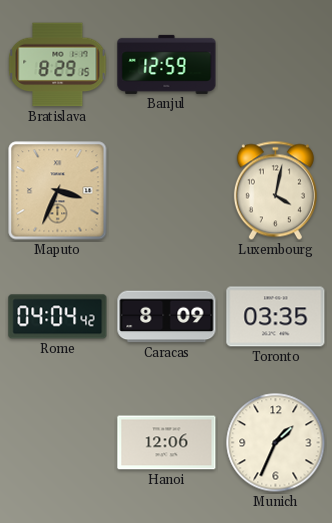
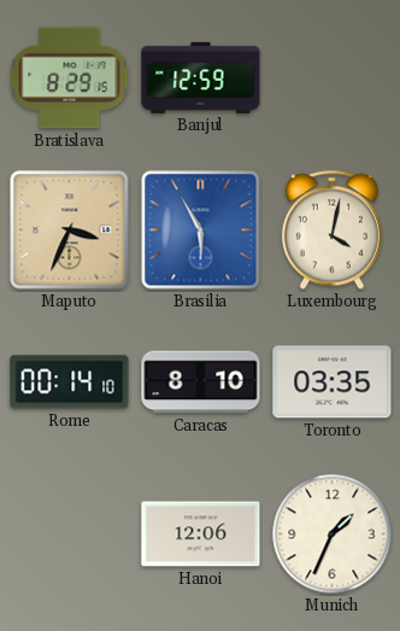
Brasilia: none -> 5:55
Rome: 04:04 -> 00:14
Caracas: 8:09 -> 8:10
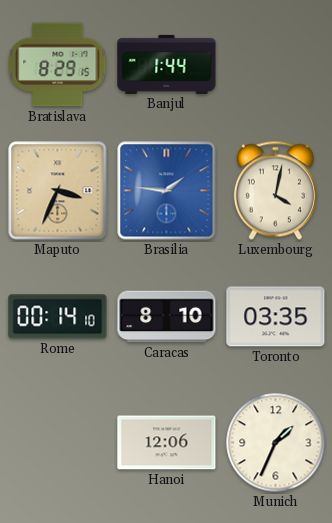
Banjul: 12:59 -> 1:44
Brasilia: 5:55 -> 1:46
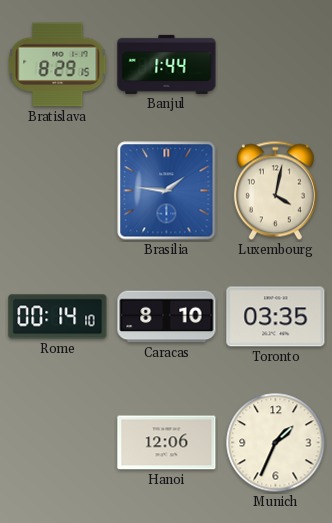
Maputo: 3:34 -> none
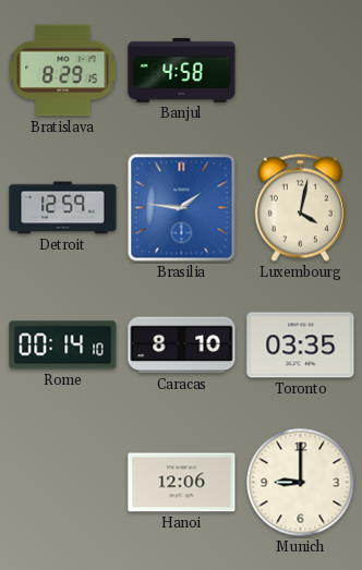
Banjul: 1:44 -> 4:58
Detroit: none -> 12:59
Munich: 1:34 -> 9:00
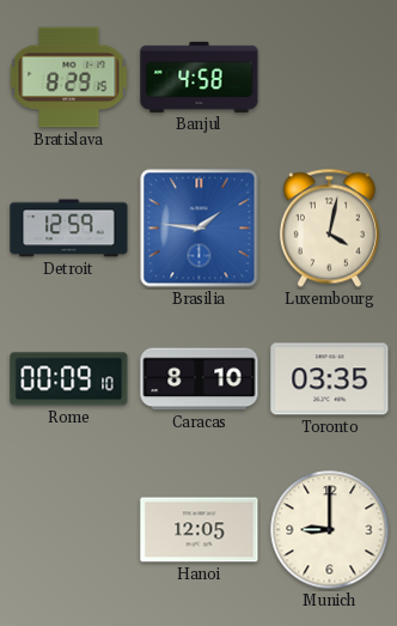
Rome: 00:14 -> 00:09
Hanoi: 12:06 -> 12:05
